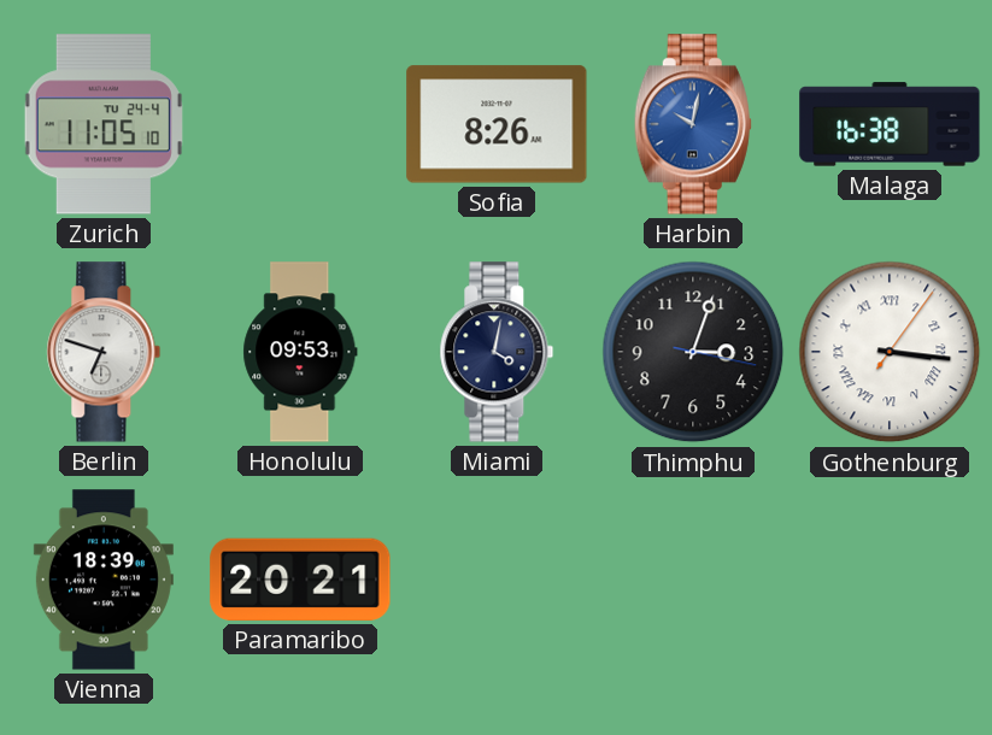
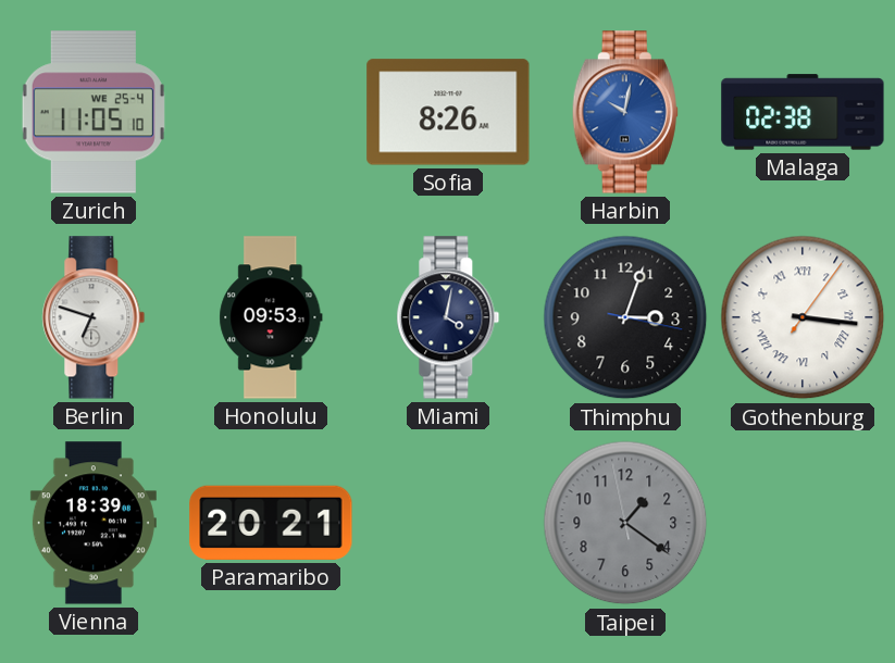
Zurich date: TU 24-4 -> WE 25-4
Malaga: 16:38 -> 02:38
Taipei: none -> 1:20
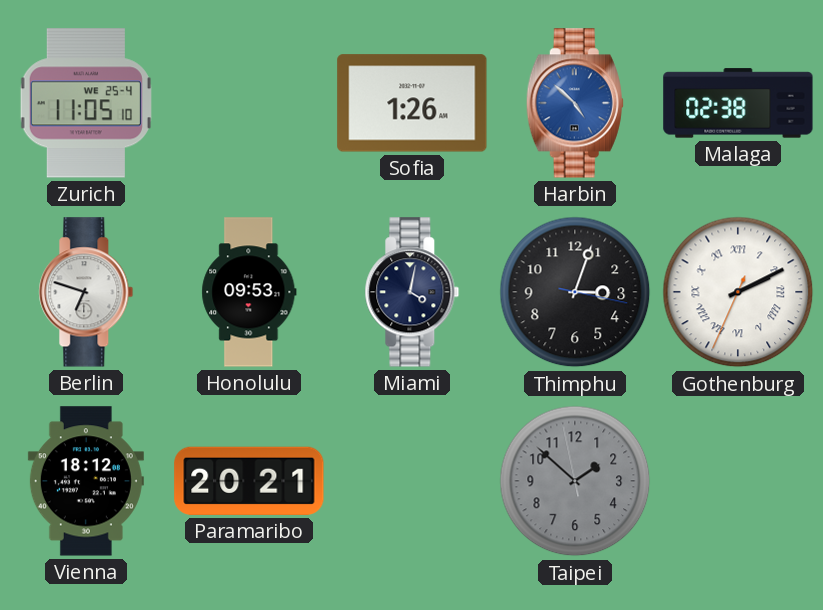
Sofia: 8:26 -> 1:26
Harbin: 10:02 -> 4:52
Gothenburg: 3:16 -> 2:10
Vienna: 18:39 -> 18:12
Taipei: 1:20 -> 1:51
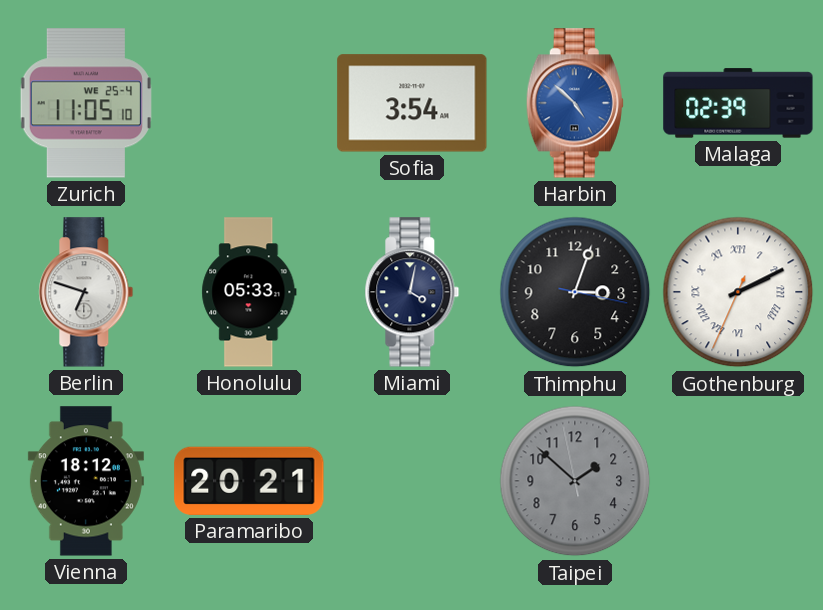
Sofia: 1:26 -> 3:54
Malaga: 02:38 -> 02:39
Honolulu: 09:53 -> 05:33
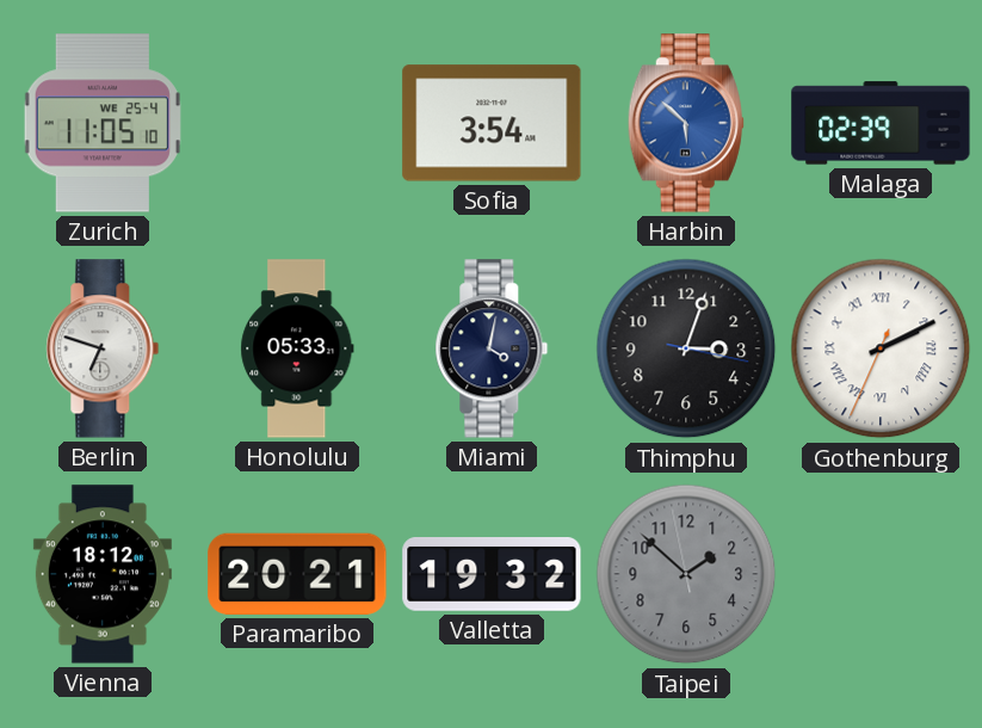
Harbin: 4:52 -> 5:52
Valletta: none -> 19:32
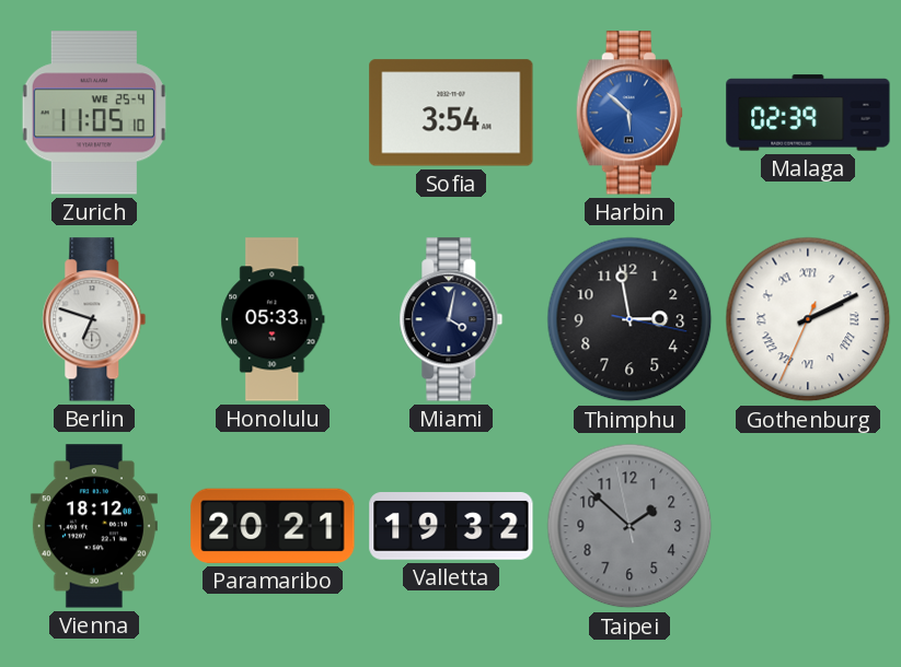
Thimphu: 3:03 -> 2:58
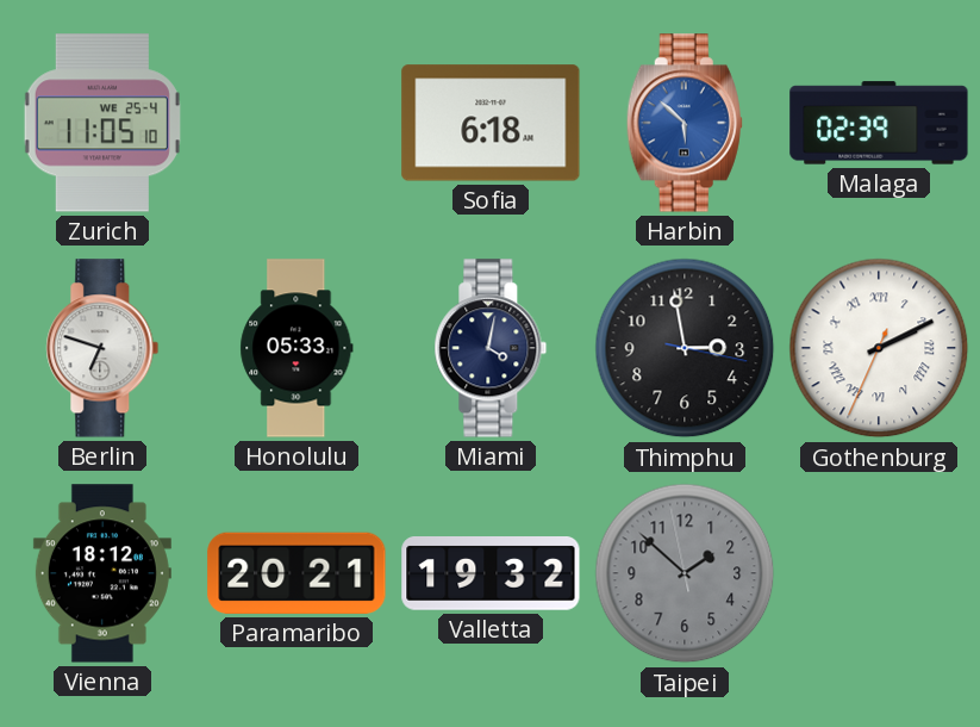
Sofia: 3:54 -> 6:18
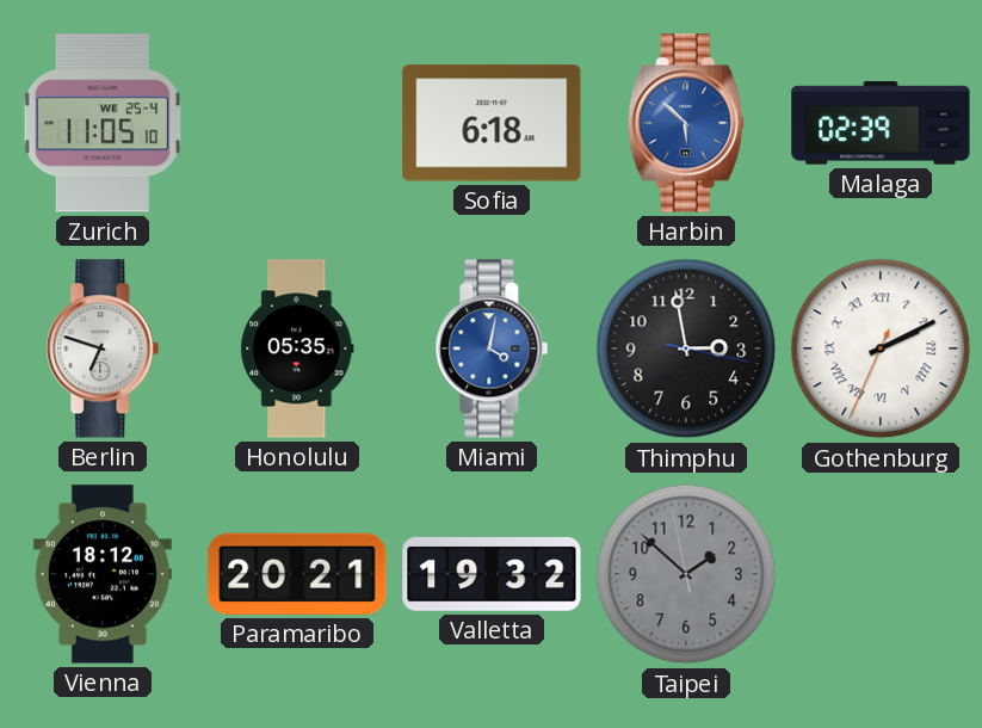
Honolulu: 05:33 -> 05:35
Miami dial: navy -> blue
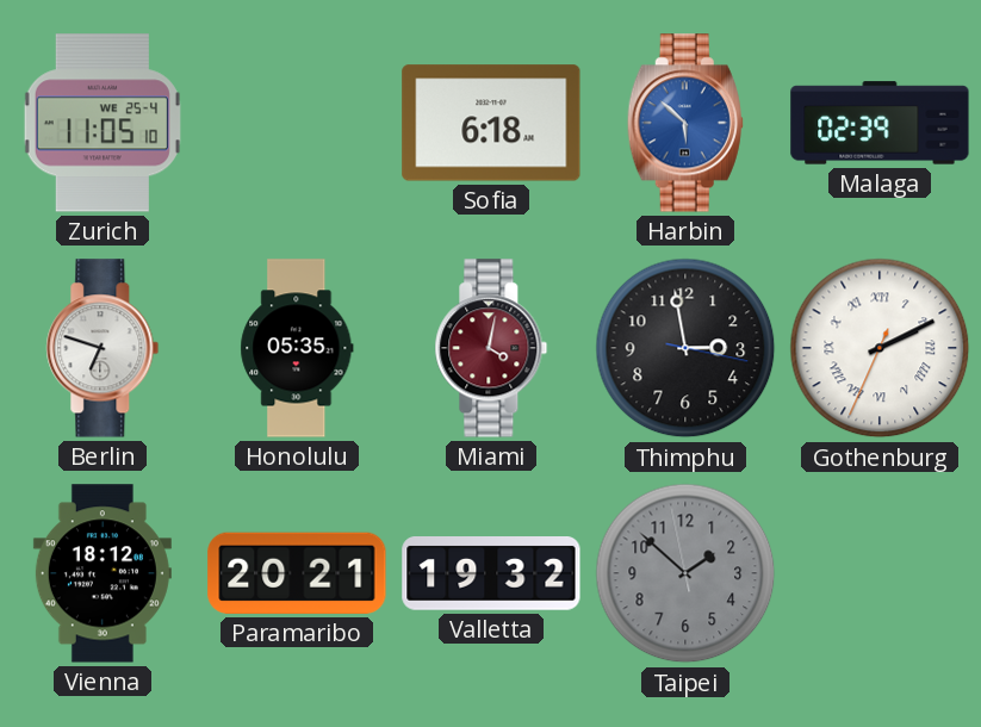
Miami dial: blue -> burgundy
